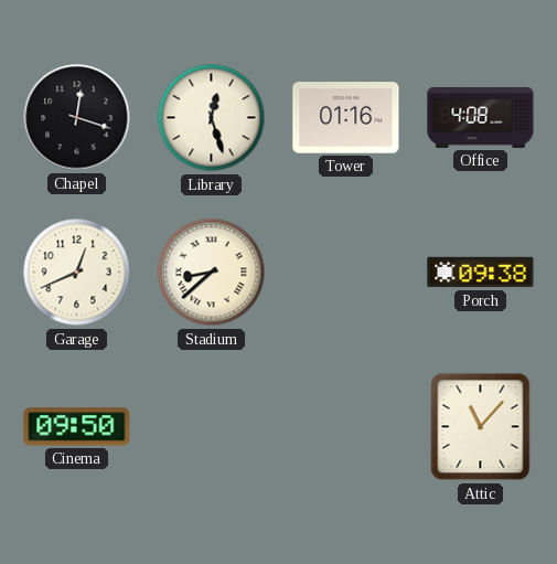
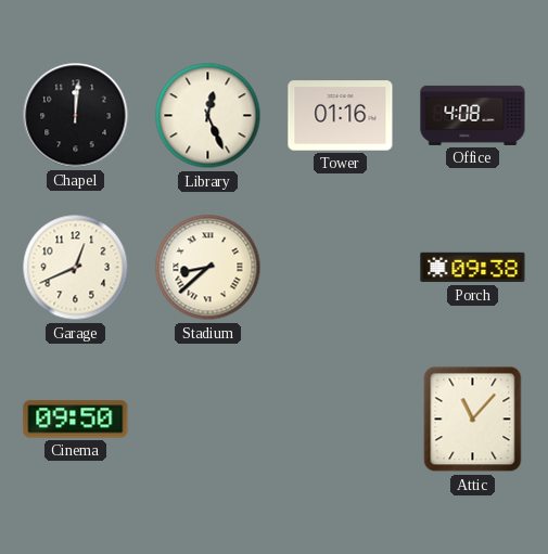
Chapel: 12:18 -> 12:01
Library: 12:27 -> 12:26
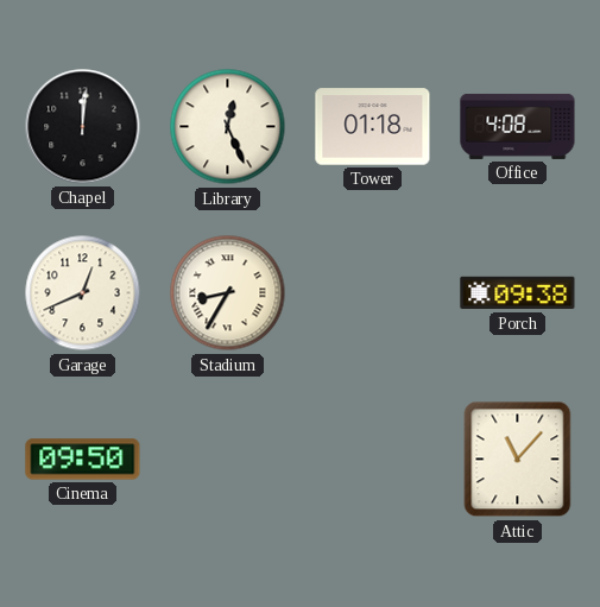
Tower: 01:16 -> 01:18
Stadium: 8:38 -> 8:35
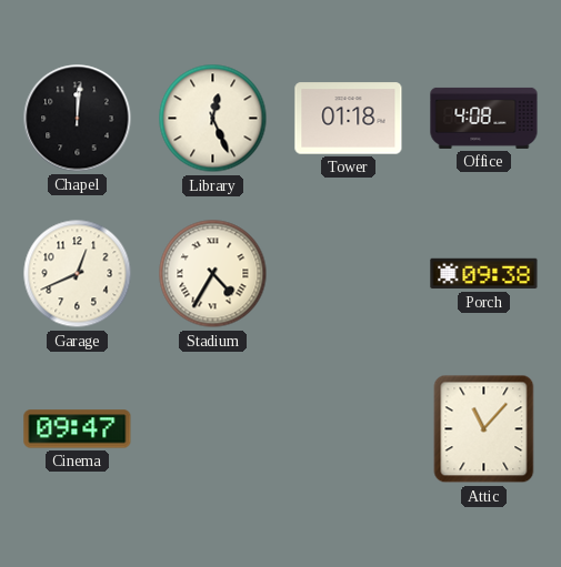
Stadium: 8:35 -> 4:35
Cinema: 09:50 -> 09:47
